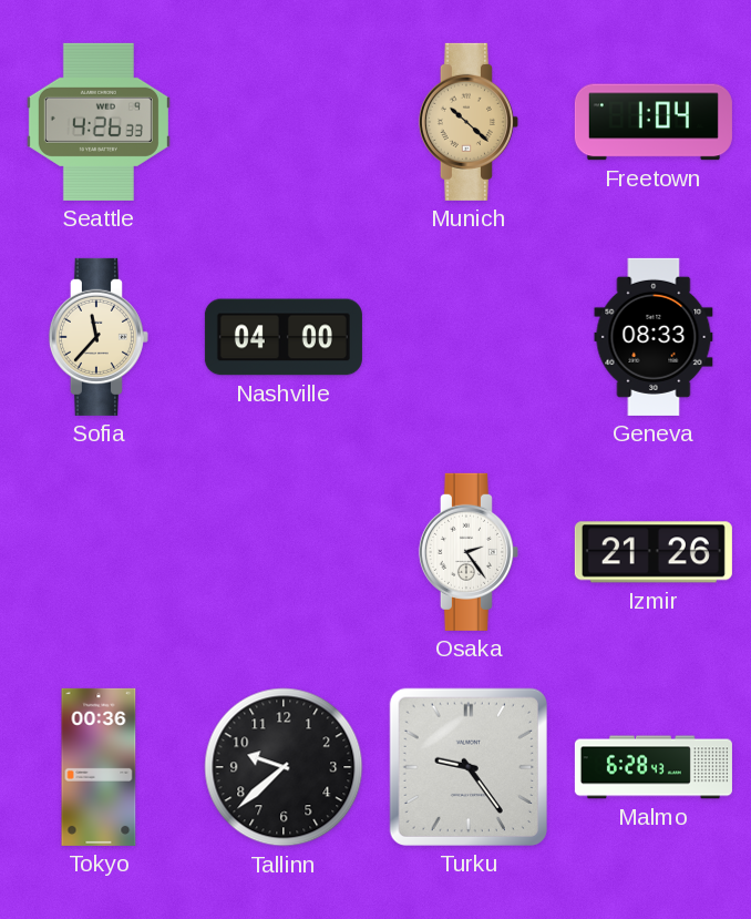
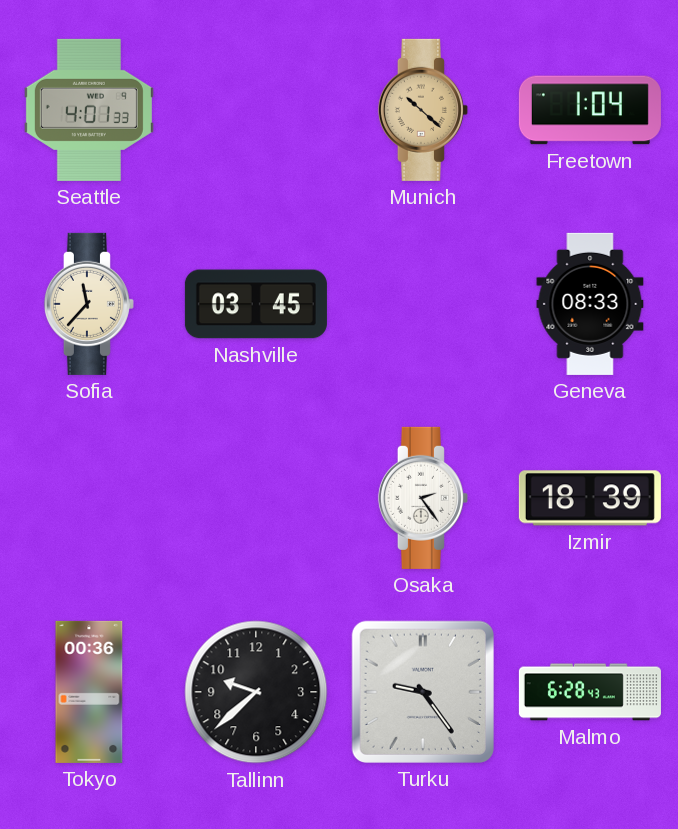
Seattle: 4:26 -> 4:01
Nashville: 04:00 -> 03:45
Izmir: 21:26 -> 18:39
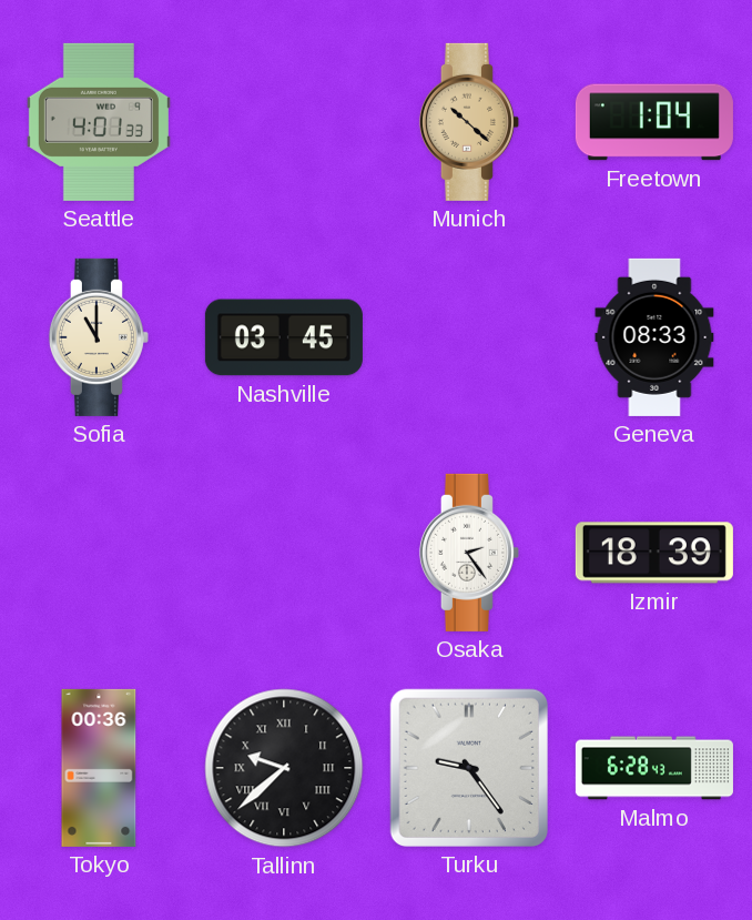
Sofia: 11:37 -> 11:00
Tallinn numerals: Arabic -> Roman
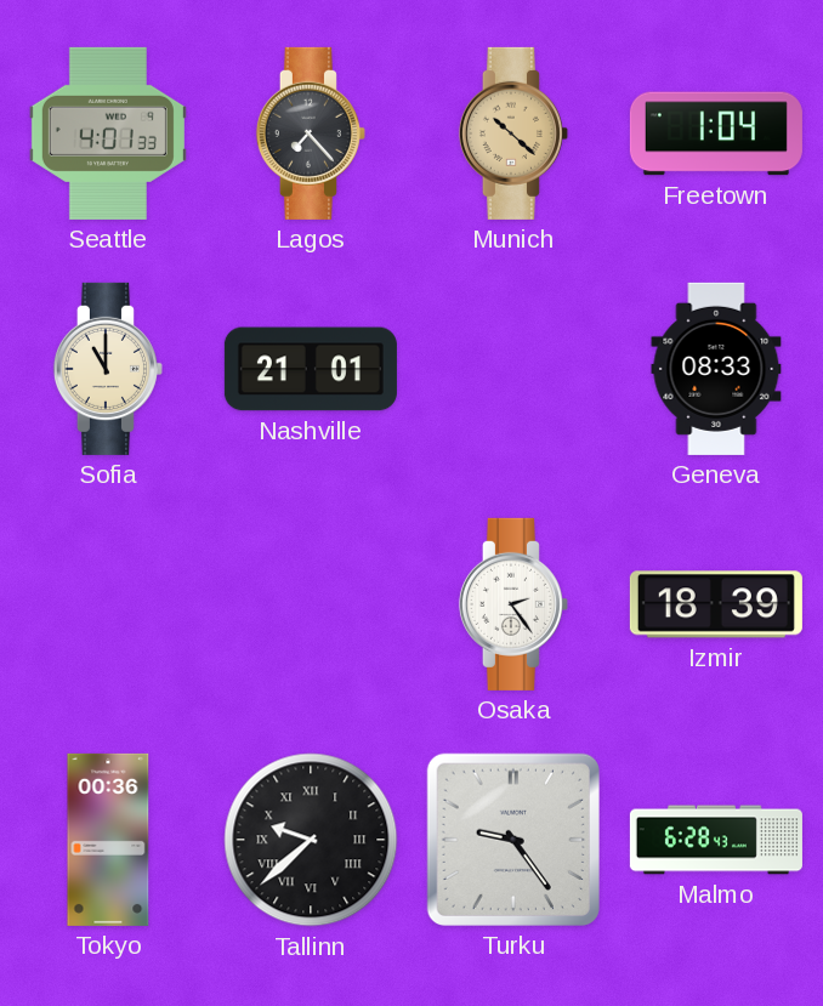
Lagos: none -> 7:23
Nashville: 03:45 -> 21:01
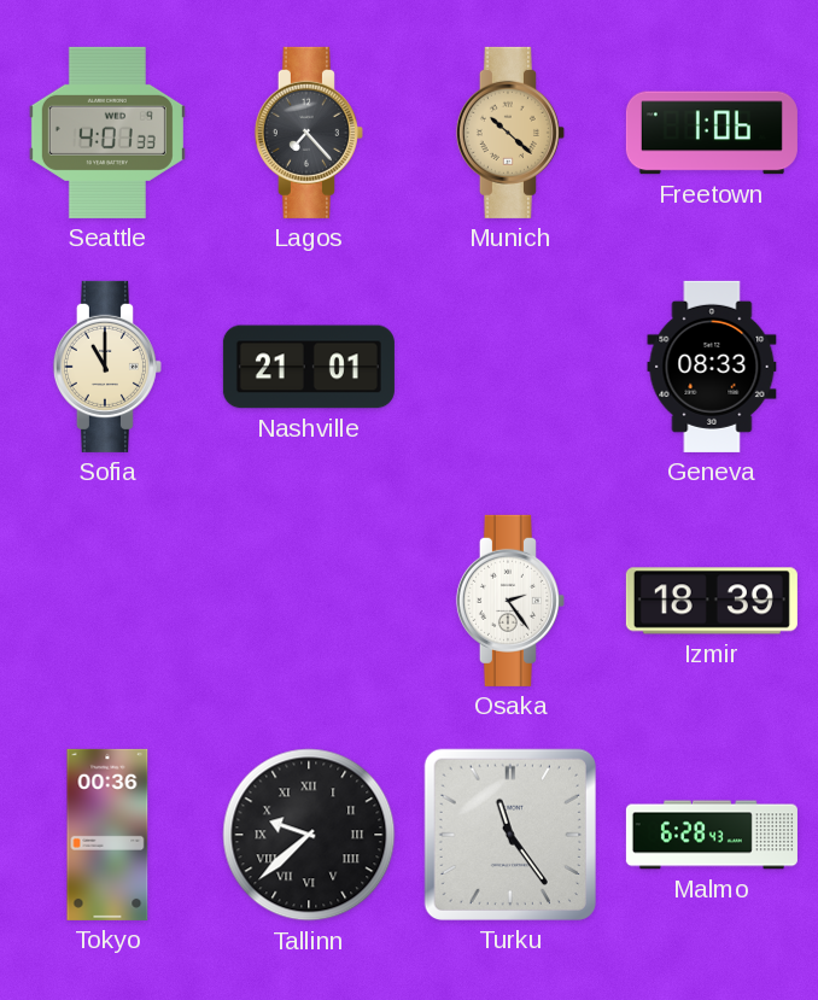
Freetown: 1:04 -> 1:06
Turku: 9:24 -> 11:24
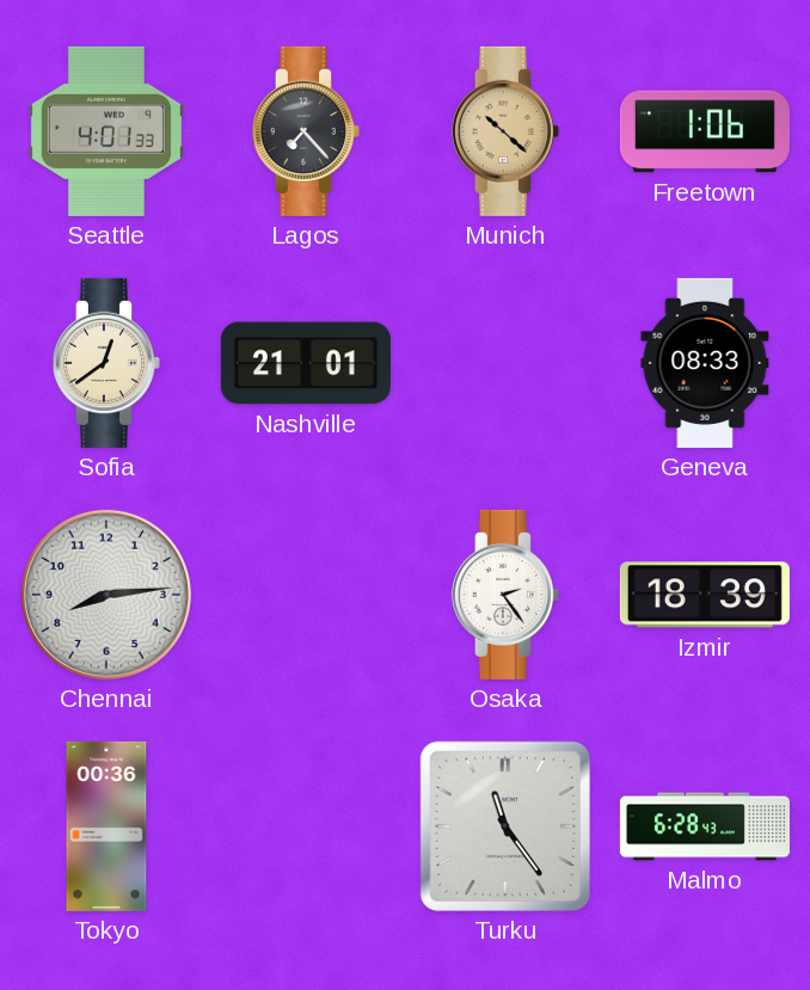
Sofia: 11:00 -> 12:39
Chennai: none -> 8:14
Tallinn: 9:38 -> none
